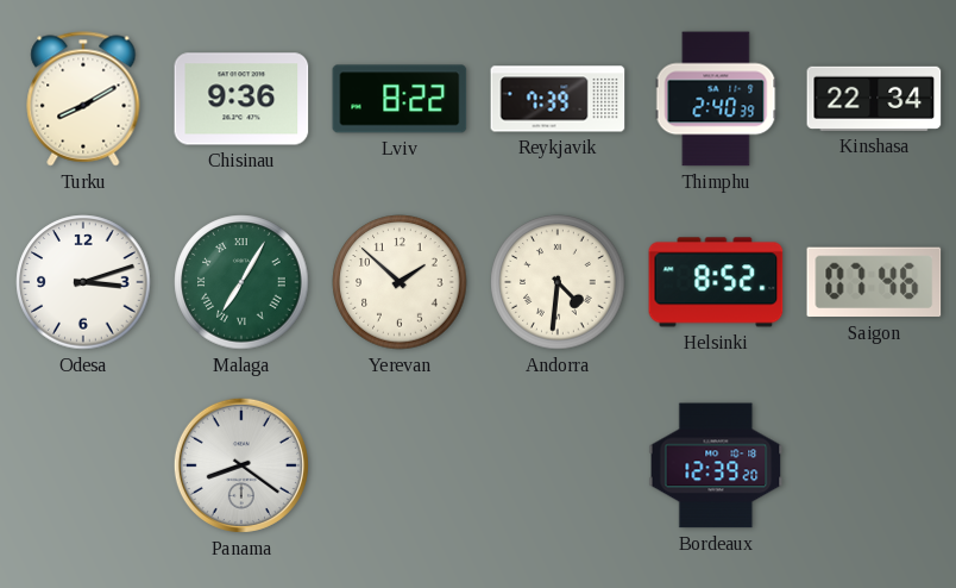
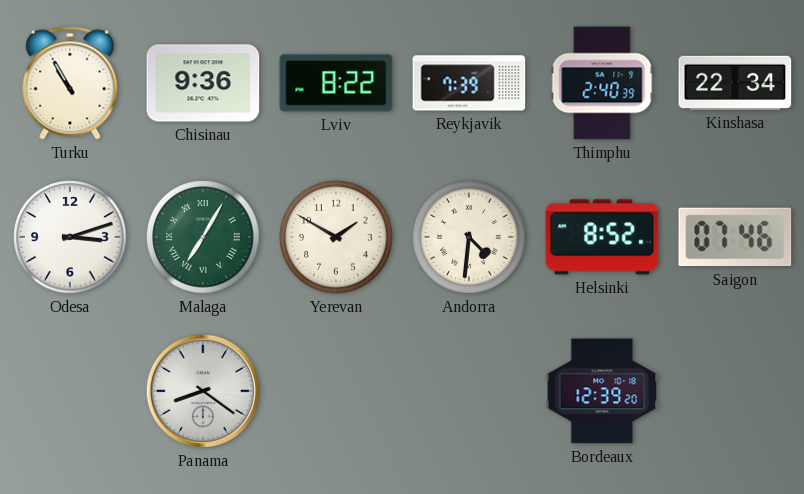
Turku: 8:10 -> 10:55
Yerevan: 1:52 -> 1:50
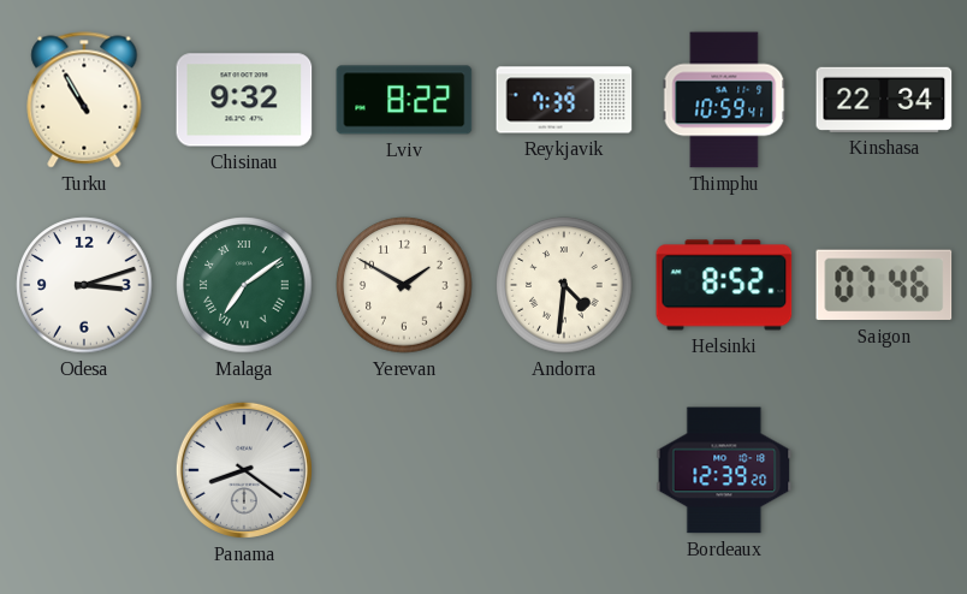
Chisinau: 9:36 -> 9:32
Thimphu: 2:40 -> 10:59
Malaga: 7:05 -> 7:09
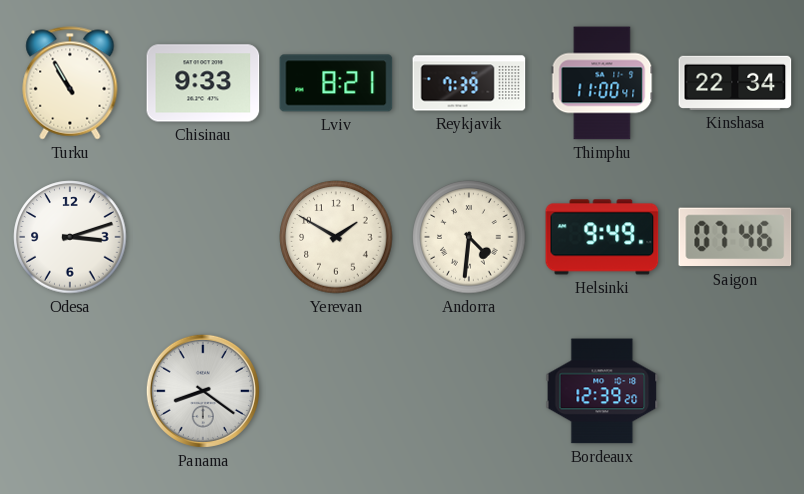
Chisinau: 9:32 -> 9:33
Lviv: 8:22 -> 8:21
Thimphu: 10:59 -> 11:00
Malaga: 7:09 -> none
Helsinki: 8:52 -> 9:49
